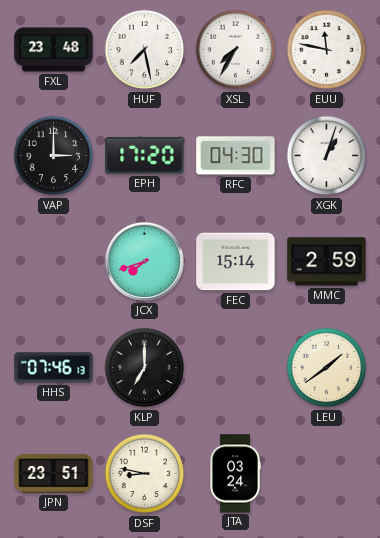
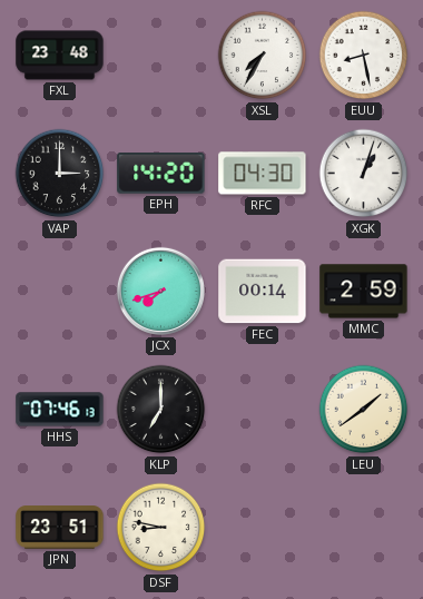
HUF: 7:28 -> none
EUU: 11:47 -> 8:28
EPH: 17:20 -> 14:20
FEC: 15:14 -> 00:14
JTA: 03:24 -> none
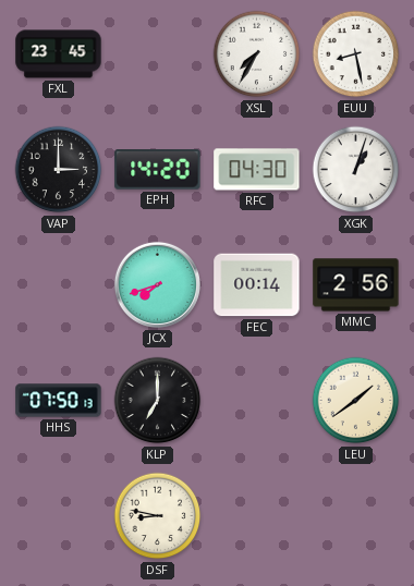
FXL: 23:48 -> 23:45
MMC: 2:59 -> 2:56
HHS: 07:46 -> 07:50
JPN: 23:51 -> none
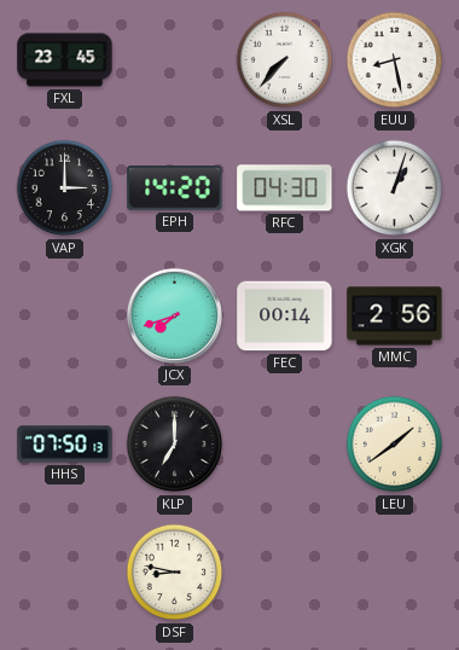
XSL: 7:35 -> 7:37
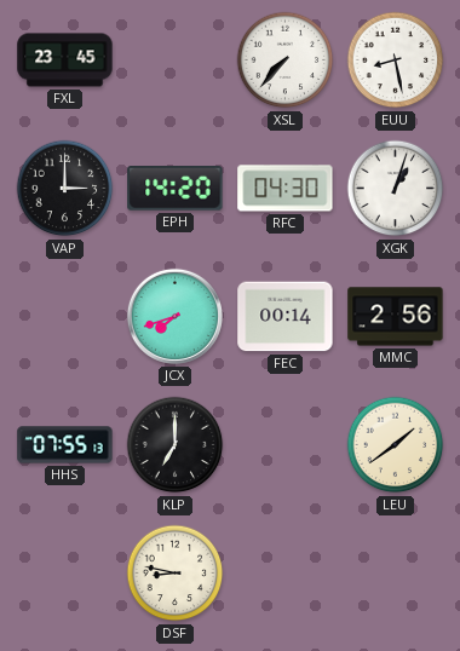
HHS: 07:50 -> 07:55
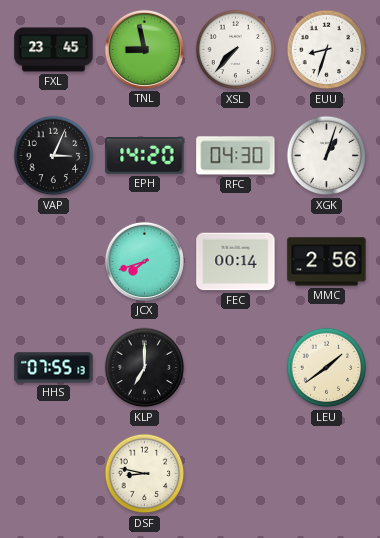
TNL: none -> 8:58
EUU: 8:28 -> 8:33
VAP: 3:00 -> 3:04
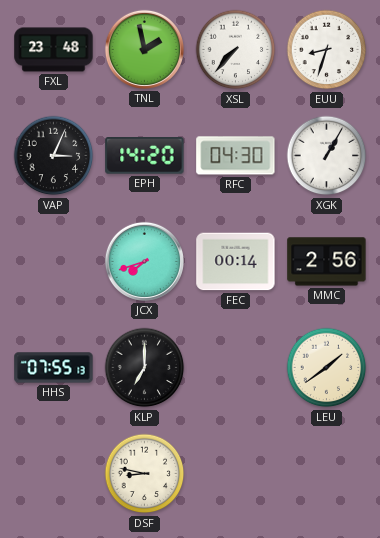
FXL: 23:45 -> 23:48
TNL: 8:58 -> 1:58
XGK: 1:03 -> 1:05
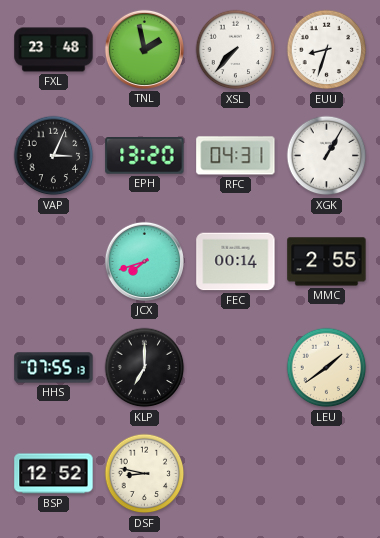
EPH: 14:20 -> 13:20
RFC: 04:30 -> 04:31
MMC: 2:56 -> 2:55
BSP: none -> 12:52
